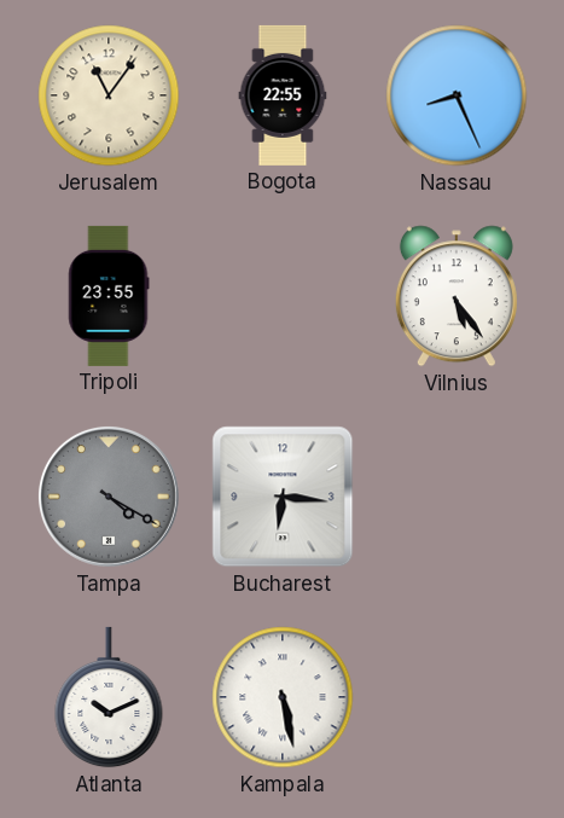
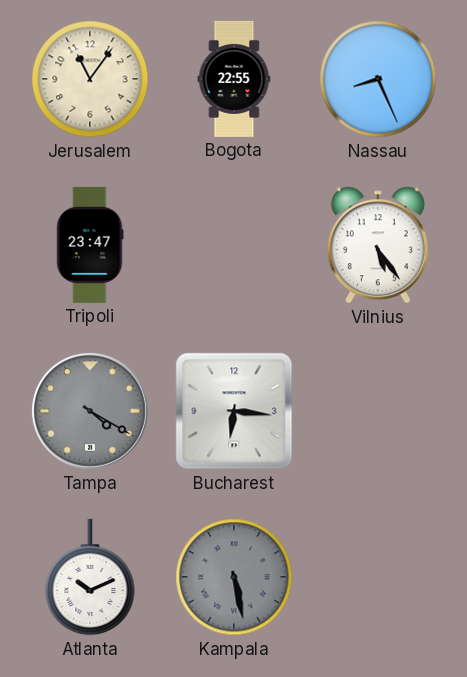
Tripoli: 23:55 -> 23:47
Kampala dial: white -> grey
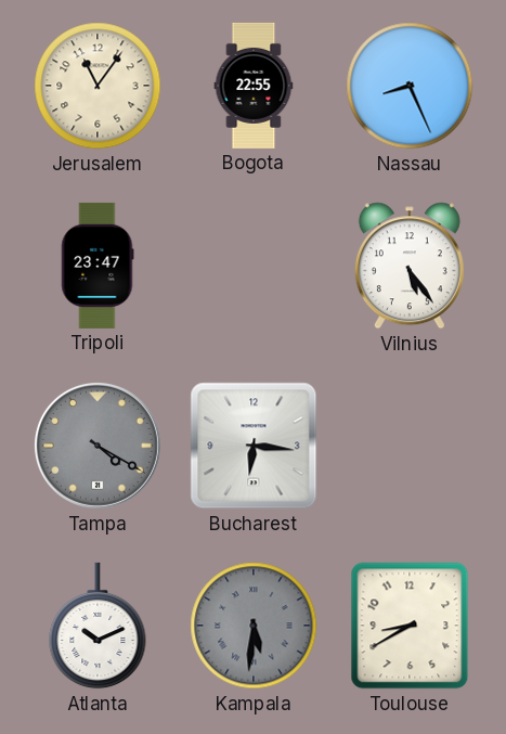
Kampala: 5:28 -> 5:31
Toulouse: none -> 8:40
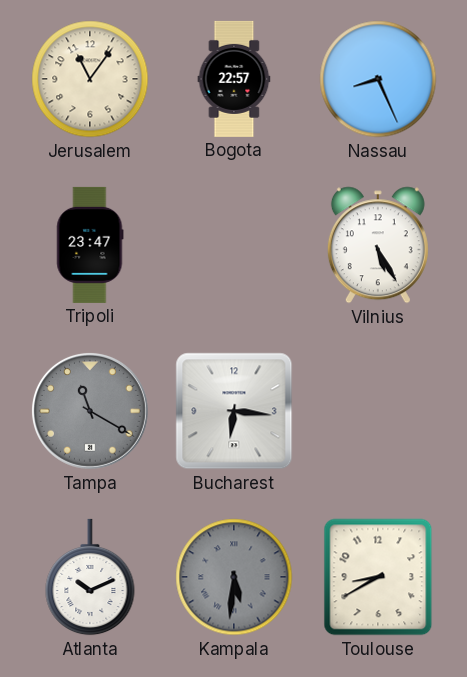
Bogota: 22:55 -> 22:57
Vilnius: 5:24 -> 5:25
Tampa: 4:20 -> 11:20
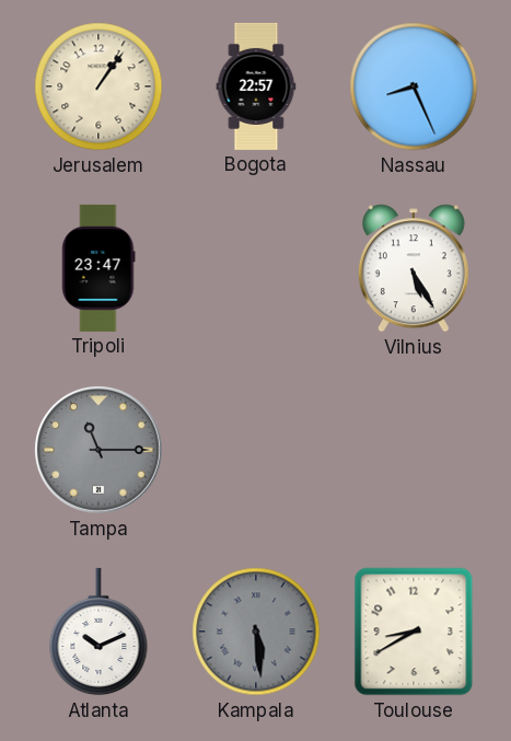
Jerusalem: 11:06 -> 1:06
Tampa: 11:20 -> 11:15
Bucharest: 6:16 -> none
Kampala: 5:31 -> 5:29
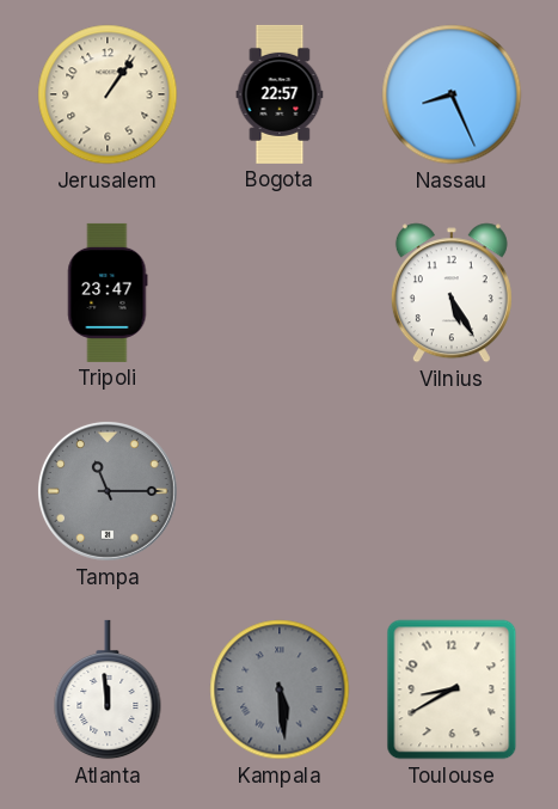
Atlanta: 10:11 -> 11:59
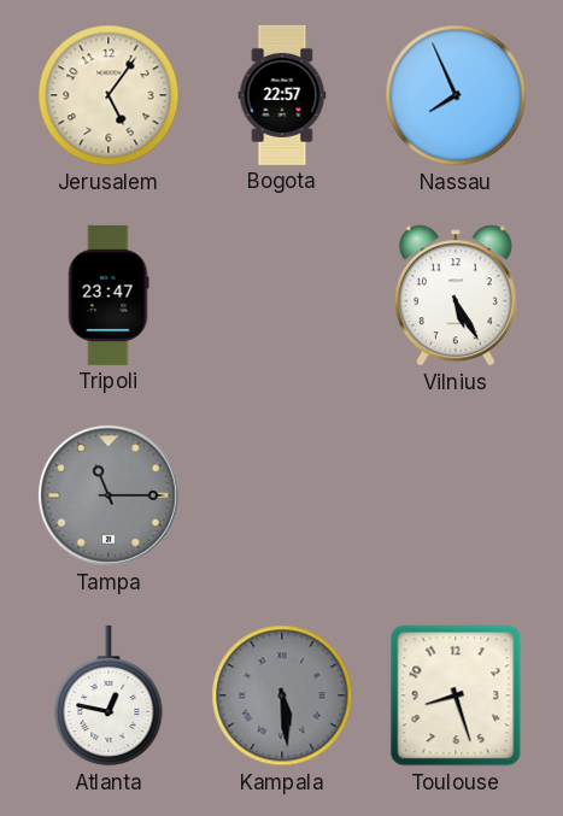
Jerusalem: 1:06 -> 5:06
Nassau: 8:26 -> 7:56
Atlanta: 11:59 -> 12:47
Toulouse: 8:40 -> 8:27
